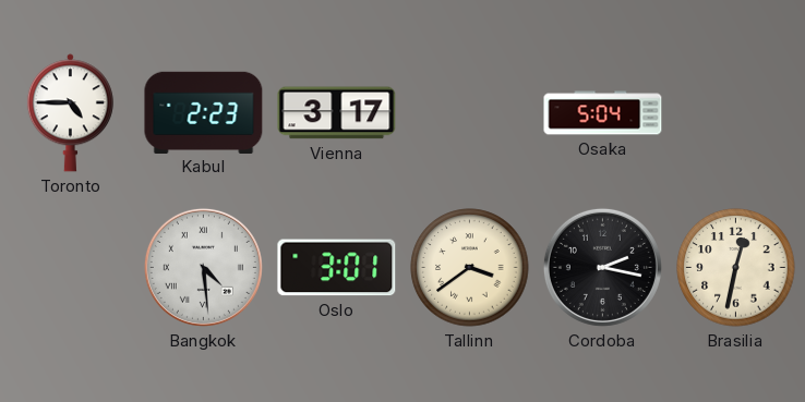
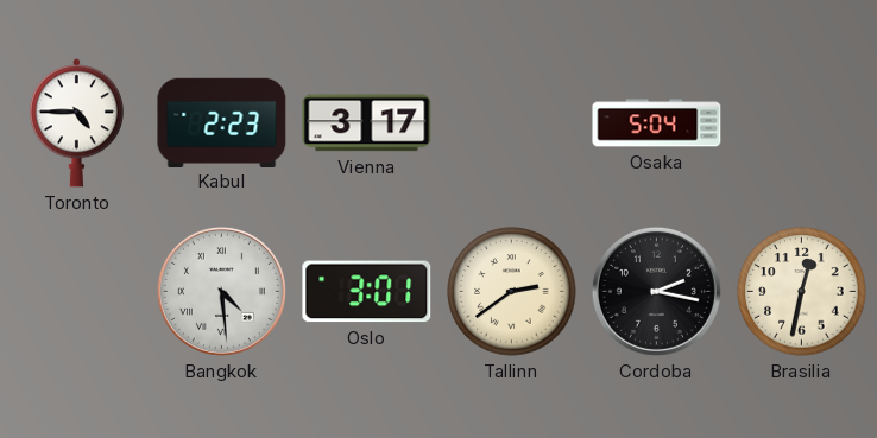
Tallinn: 3:39 -> 2:39
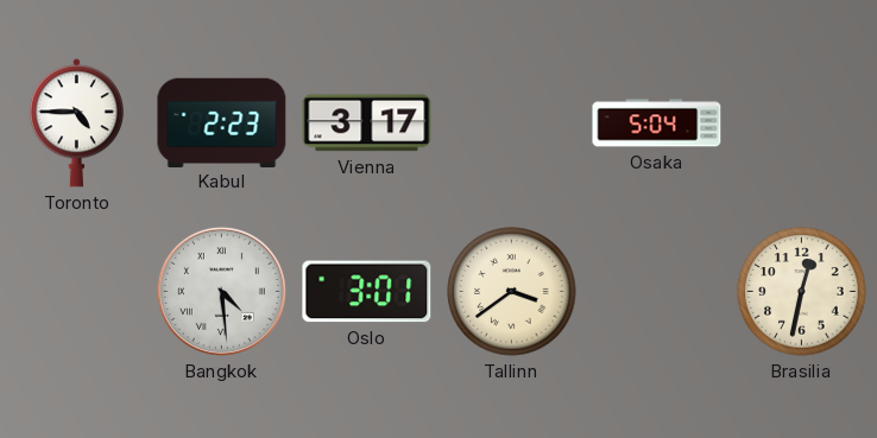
Tallinn: 2:39 -> 3:39
Cordoba: 2:17 -> none
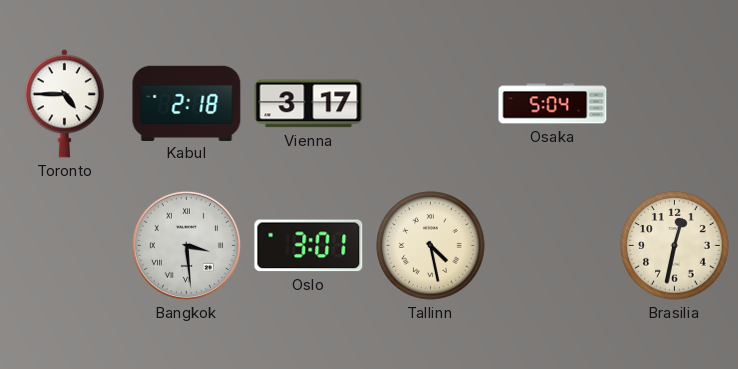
Kabul: 2:23 -> 2:18
Bangkok: 4:29 -> 3:29
Tallinn: 3:39 -> 4:28
